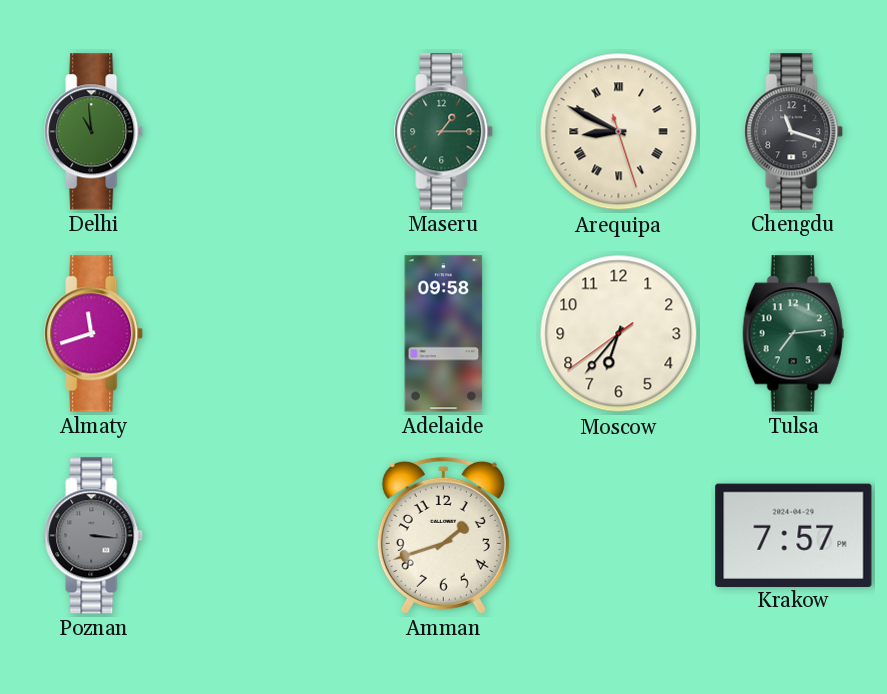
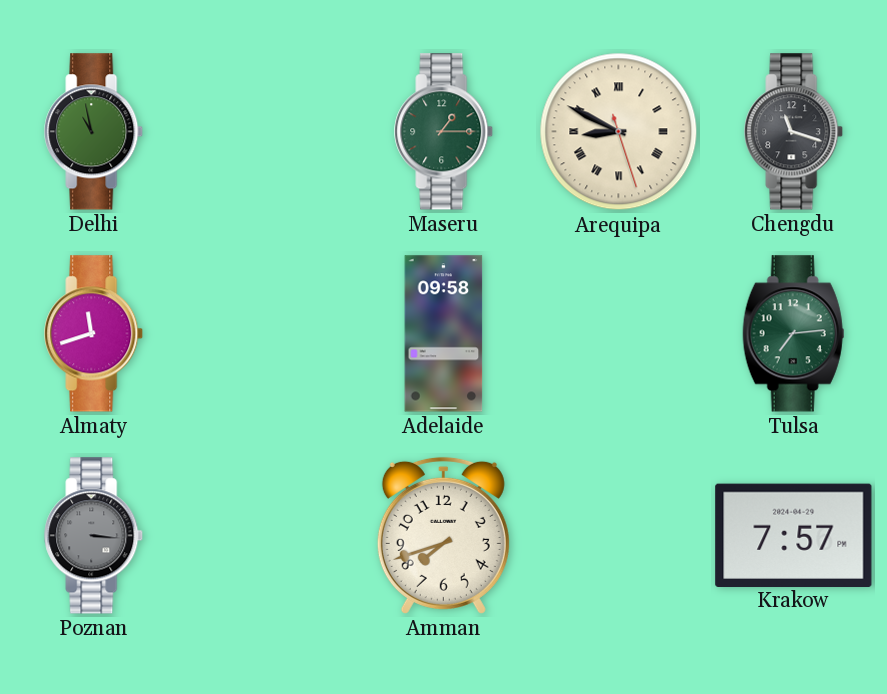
Delhi: 10:59 -> 10:58
Moscow: 6:36 -> none
Amman: 1:42 -> 7:42
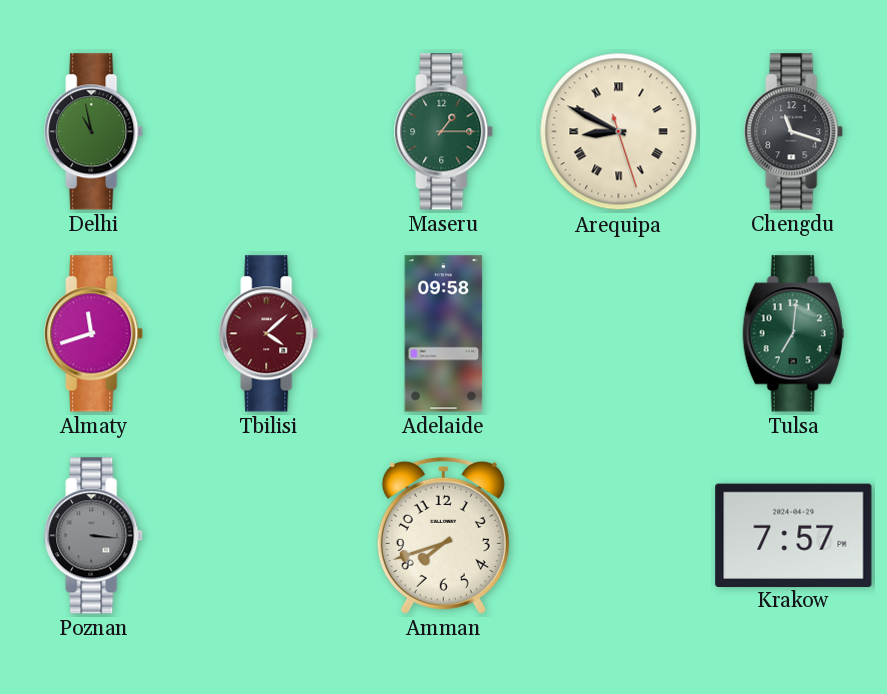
Tbilisi: none -> 4:08
Tulsa: 7:14 -> 7:01
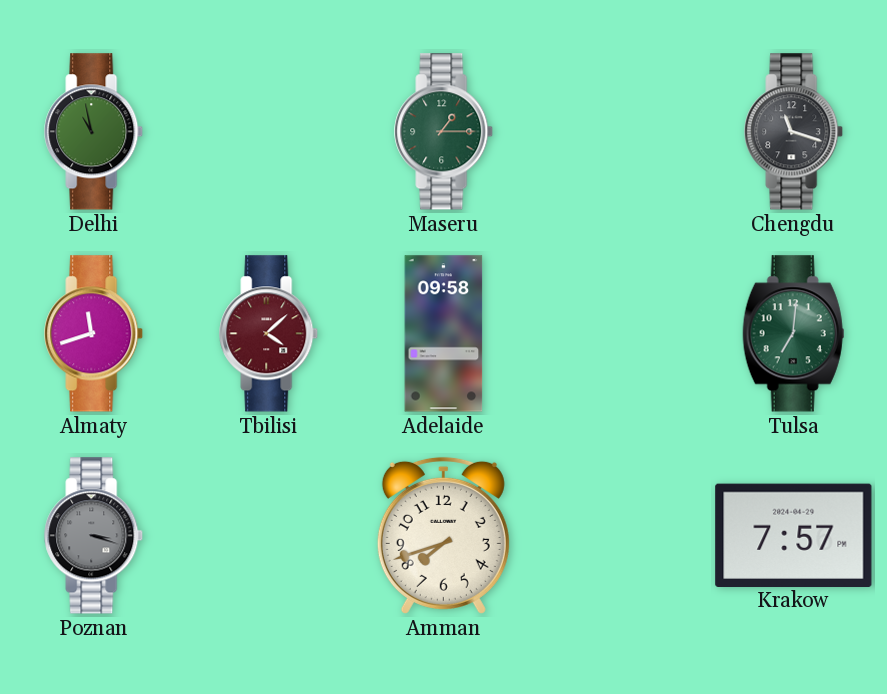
Arequipa: 8:49 -> none
Poznan: 3:16 -> 3:18
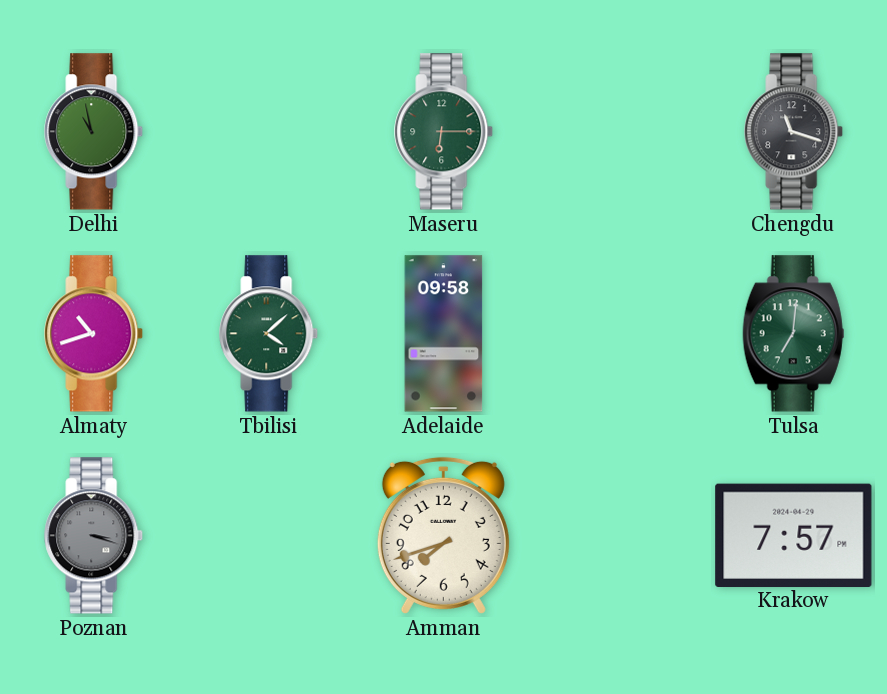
Maseru: 1:15 -> 6:15
Almaty: 11:42 -> 10:42
Tbilisi dial: burgundy -> green
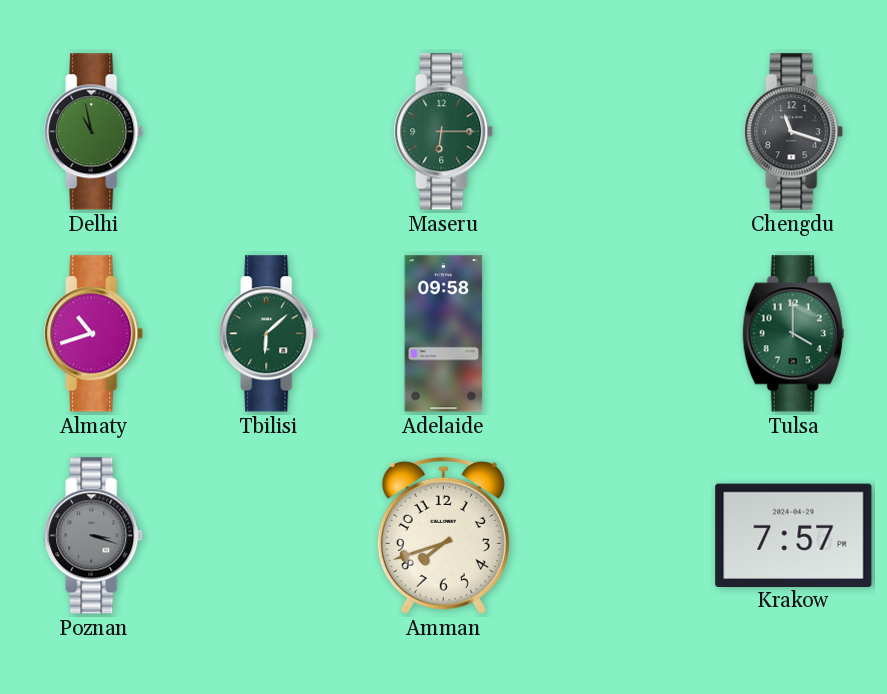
Tbilisi: 4:08 -> 6:08
Tulsa: 7:01 -> 4:00
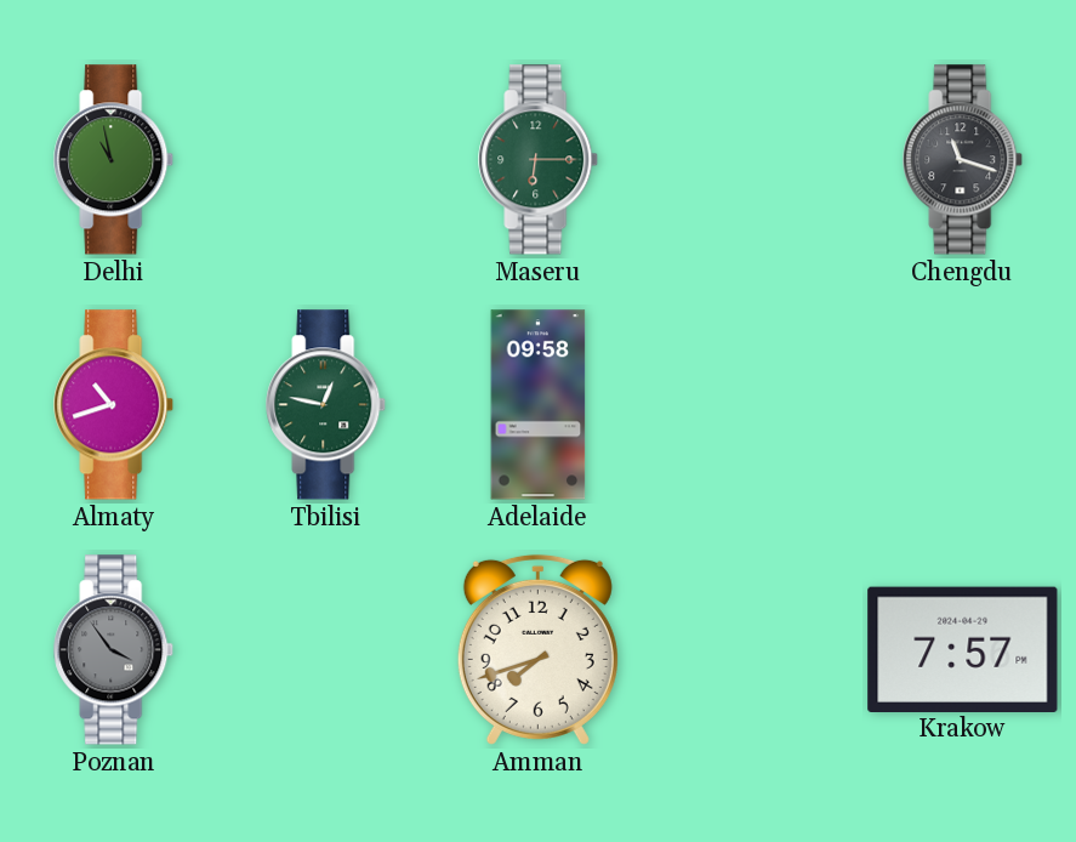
Tbilisi: 6:08 -> 12:47
Tulsa: 4:00 -> none
Poznan: 3:18 -> 3:54
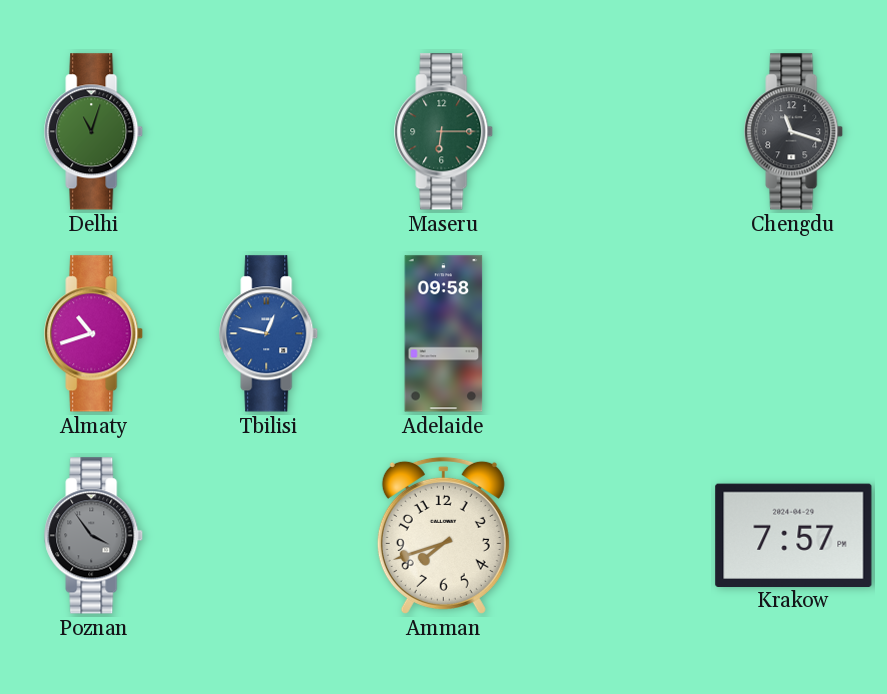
Delhi: 10:58 -> 11:03
Tbilisi dial: green -> blue
